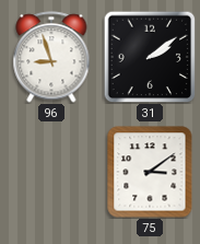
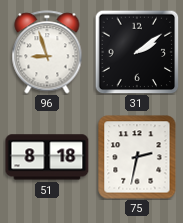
51: none -> 8:18
75: 3:09 -> 2:32
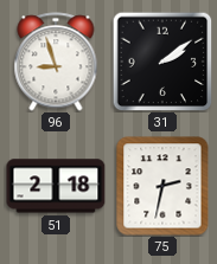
51: 8:18 -> 2:18
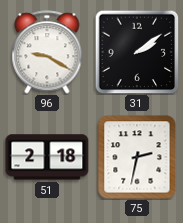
96: 8:57 -> 9:20
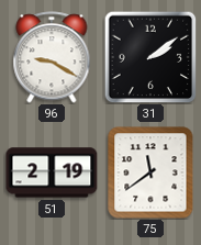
51: 2:18 -> 2:19
75: 2:32 -> 11:39
